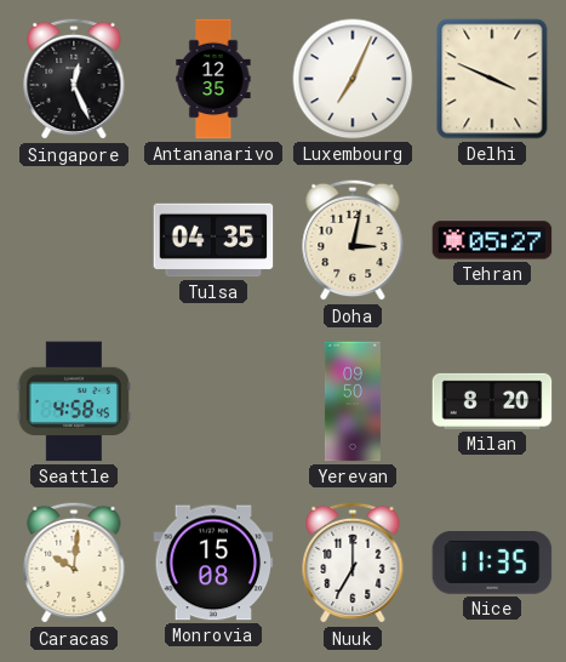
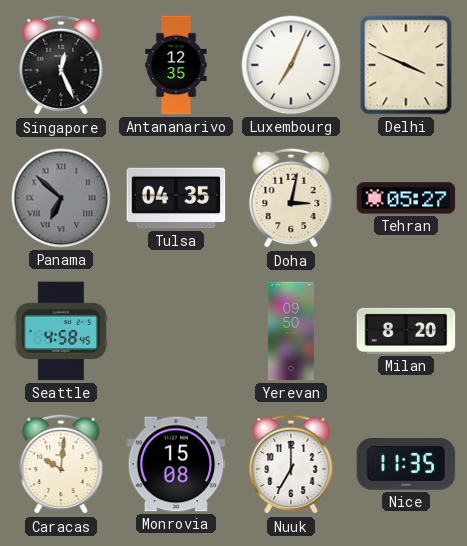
Panama: none -> 6:52
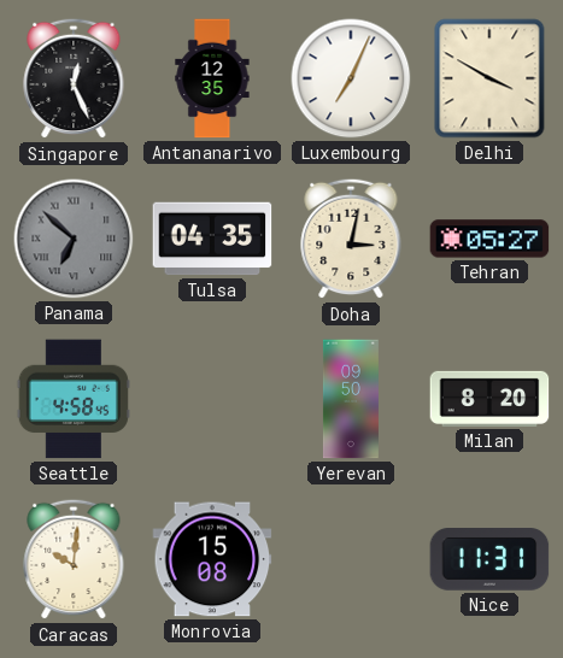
Delhi: 3:49 -> 3:50
Nuuk: 7:00 -> none
Nice: 11:35 -> 11:31
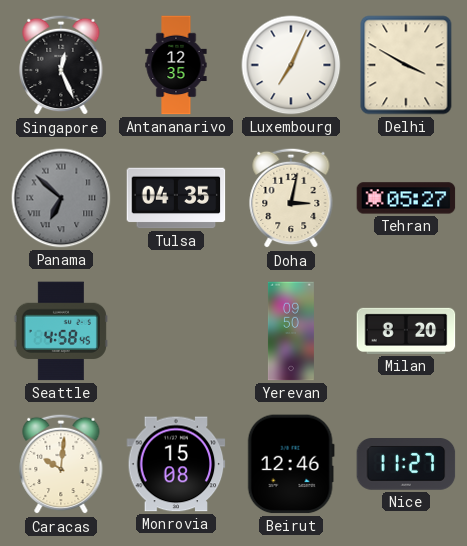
Beirut: none -> 12:46
Nice: 11:31 -> 11:27
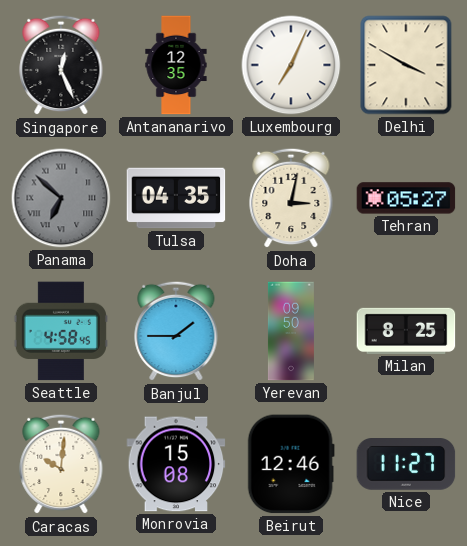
Banjul: none -> 1:45
Milan: 8:20 -> 8:25
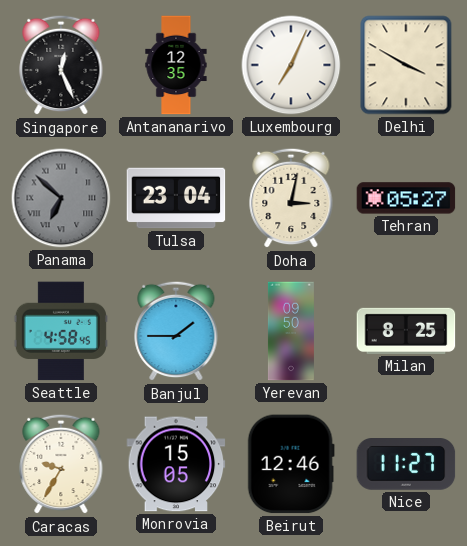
Tulsa: 04:35 -> 23:04
Caracas: 10:01 -> 9:35
Monrovia: 15:08 -> 15:05
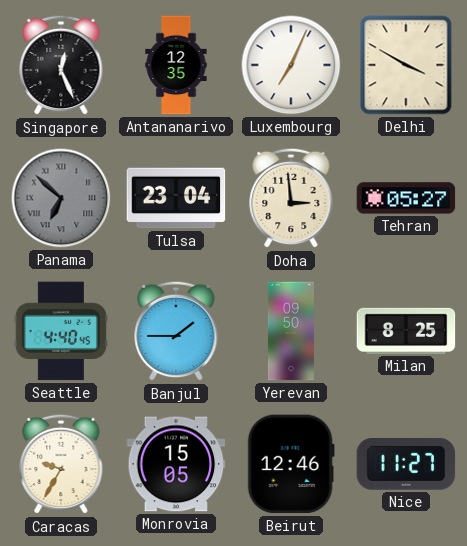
Doha: 3:02 -> 2:59
Seattle: 4:58 -> 4:40
